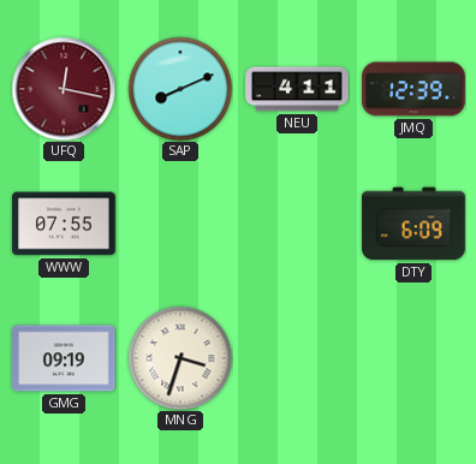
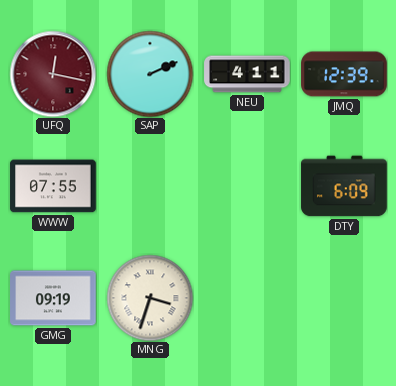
SAP: 8:11 -> 2:11
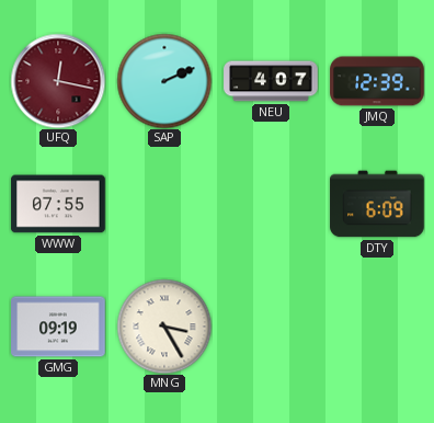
NEU: 4:11 -> 4:07
MNG: 3:33 -> 3:25
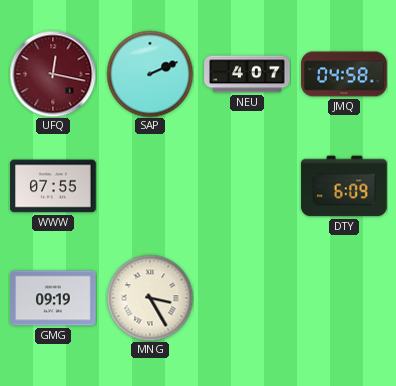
JMQ: 12:39 -> 04:58
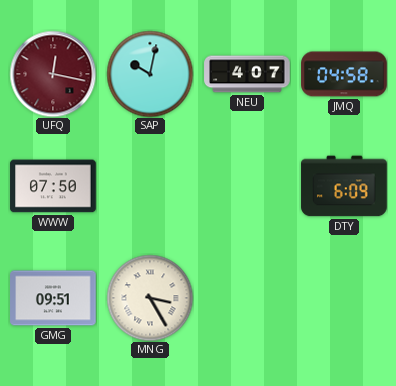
SAP: 2:11 -> 10:02
WWW: 07:55 -> 07:50
GMG: 09:19 -> 09:51
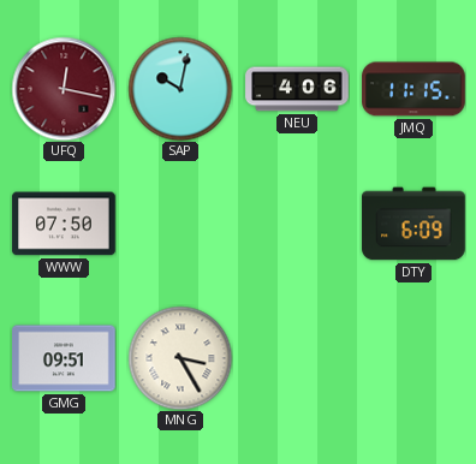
NEU: 4:07 -> 4:06
JMQ: 04:58 -> 11:15
